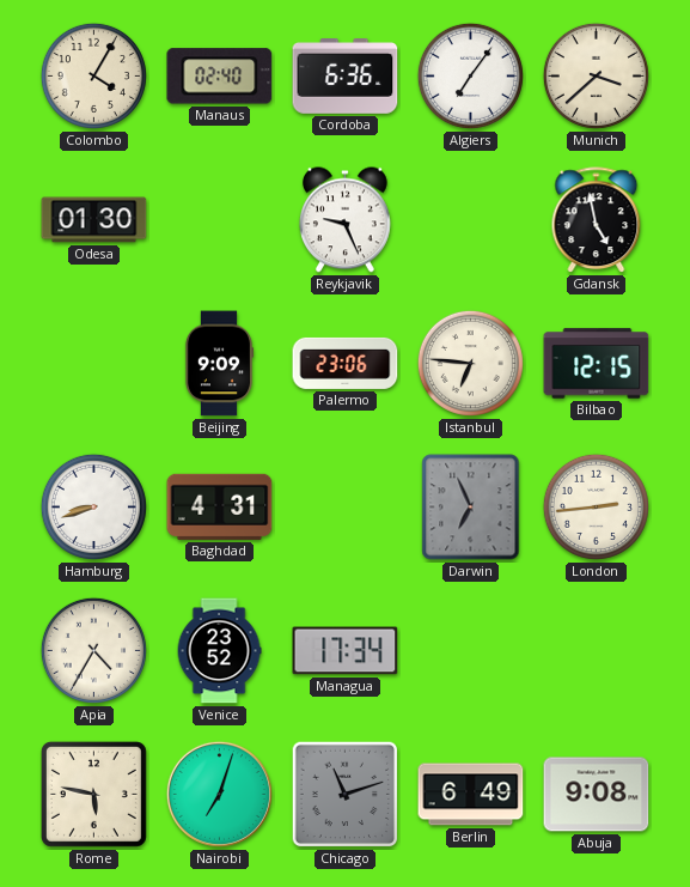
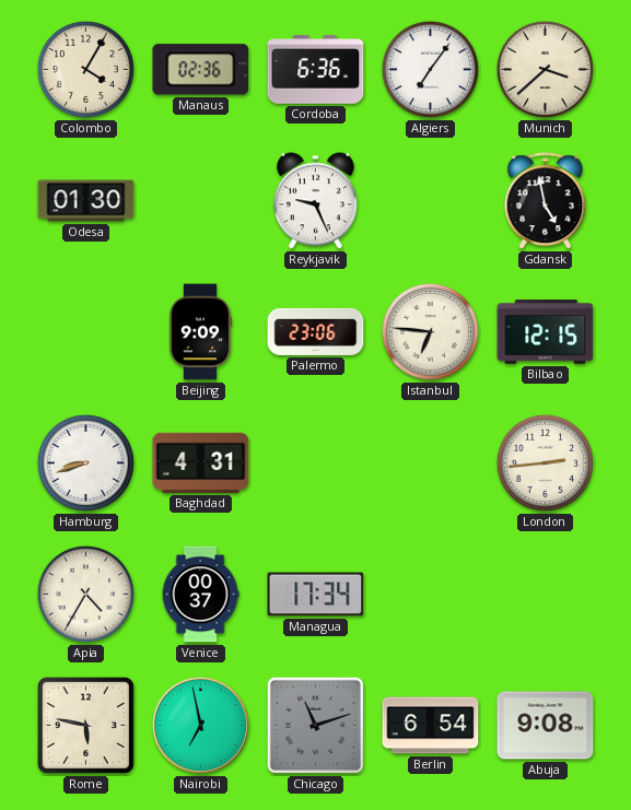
Manaus: 02:40 -> 02:36
Darwin: 6:56 -> none
Venice: 23:52 -> 00:37
Nairobi: 7:03 -> 6:58
Berlin: 6:49 -> 6:54
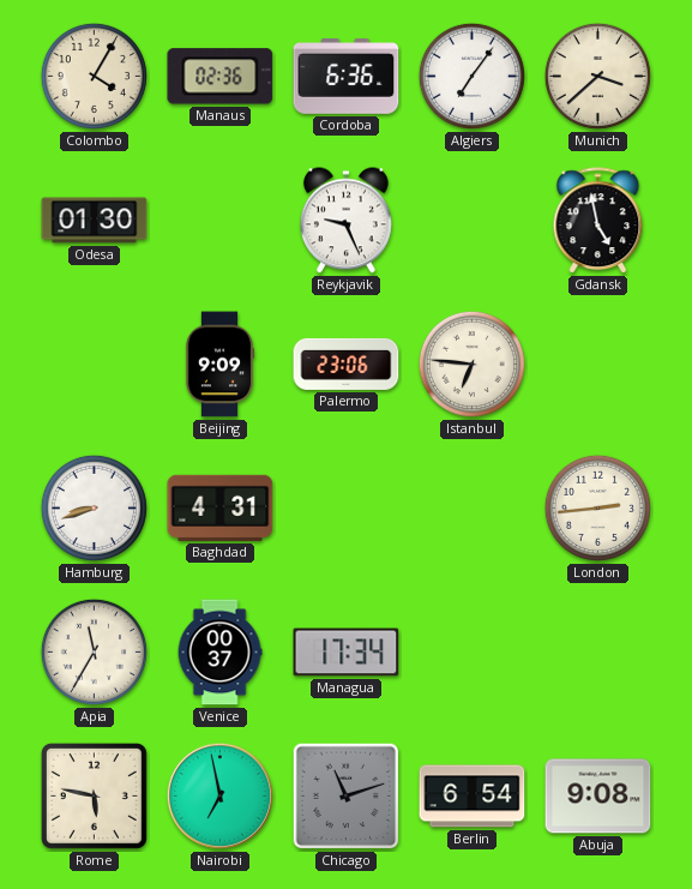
Bilbao: 12:15 -> none
Apia: 4:35 -> 11:35
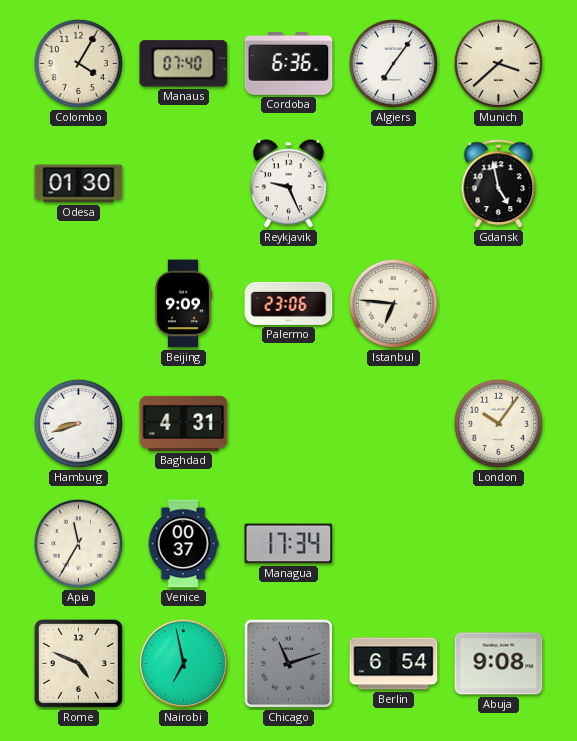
Manaus: 02:36 -> 07:40
London: 2:44 -> 10:06
Rome: 5:47 -> 4:49
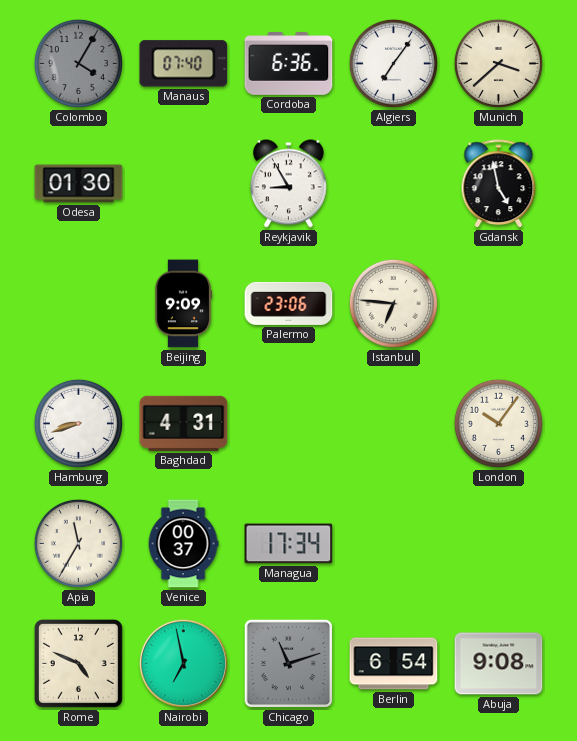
Colombo dial: cream -> grey
Reykjavik: 9:26 -> 8:55
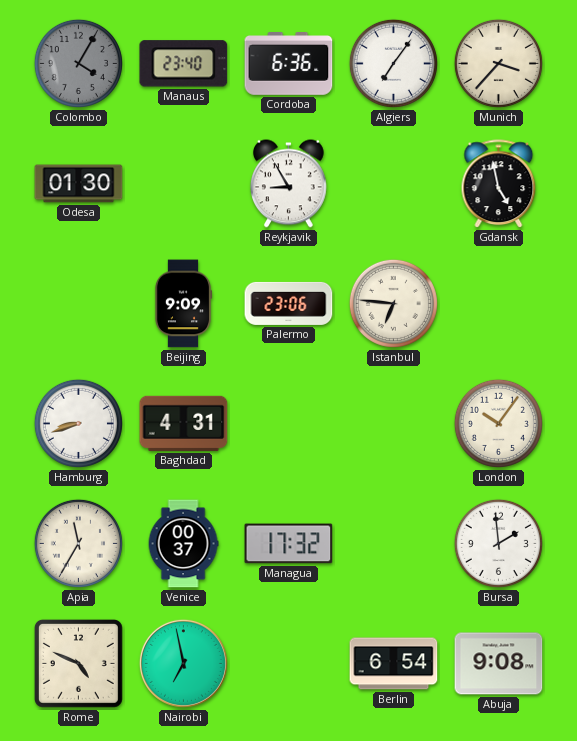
Manaus: 07:40 -> 23:40
Munich: 3:38 -> 3:37
Managua: 17:34 -> 17:32
Bursa: none -> 1:59
Chicago: 11:12 -> none
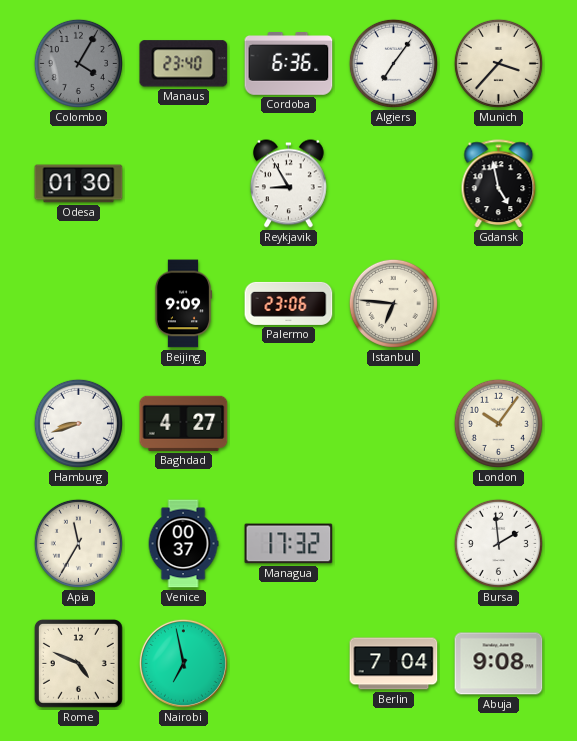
Baghdad: 4:31 -> 4:27
Berlin: 6:54 -> 7:04
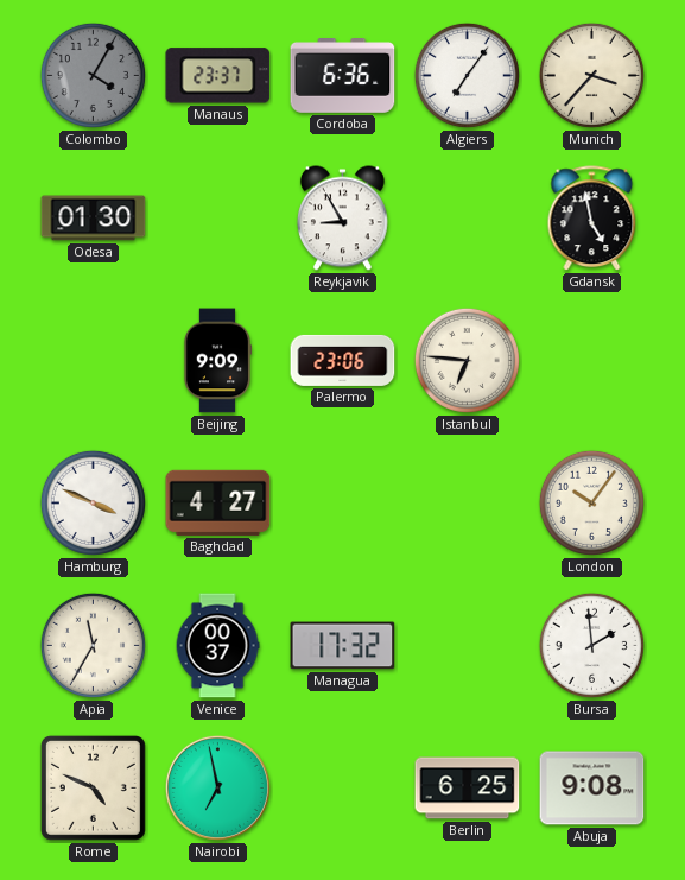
Manaus: 23:40 -> 23:37
Hamburg: 8:42 -> 3:49
Berlin: 7:04 -> 6:25
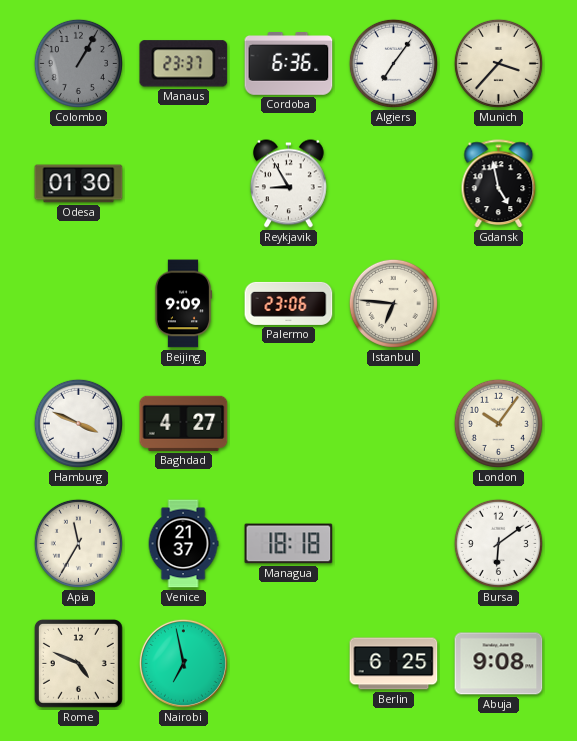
Colombo: 4:05 -> 1:05
Venice: 00:37 -> 21:37
Managua: 17:32 -> 18:18
Bursa: 1:59 -> 6:09
